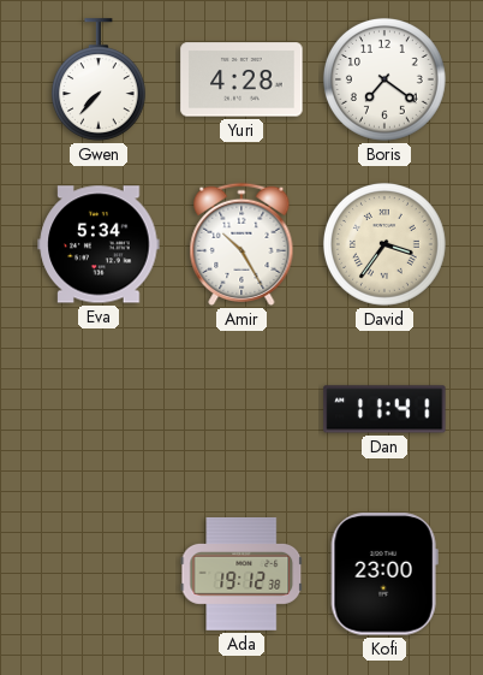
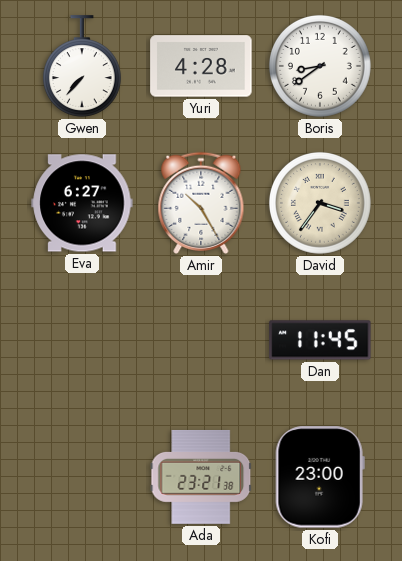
Boris: 7:21 -> 8:39
Eva: 5:34 -> 6:27
Dan: 11:41 -> 11:45
Ada: 19:12 -> 23:21
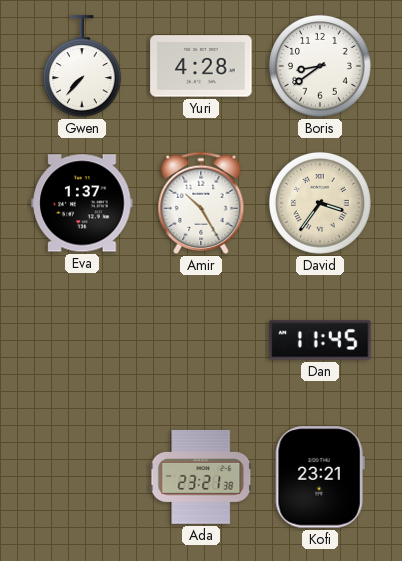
Eva: 6:27 -> 1:37
Kofi: 23:00 -> 23:21
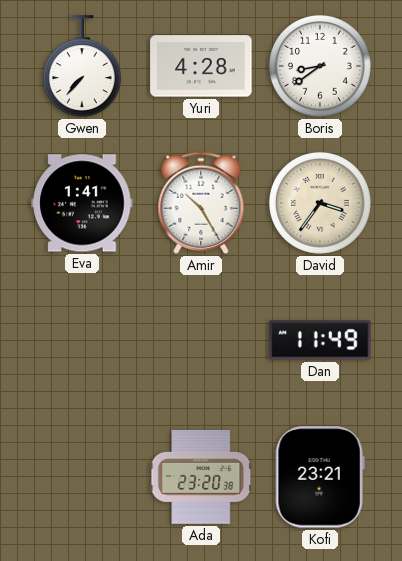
Eva: 1:37 -> 1:41
Dan: 11:45 -> 11:49
Ada: 23:21 -> 23:20
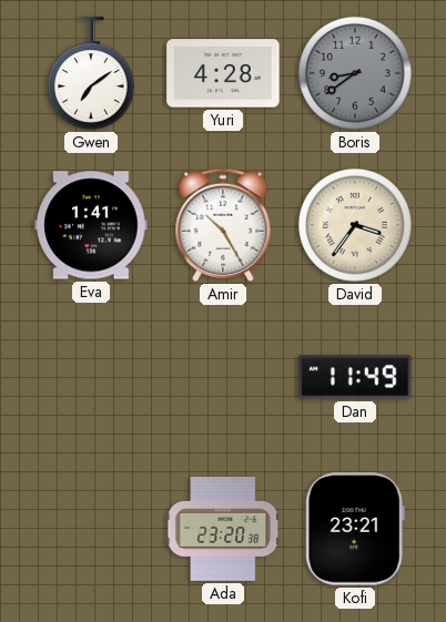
Gwen: 7:37 -> 7:09
Boris dial: white -> grey
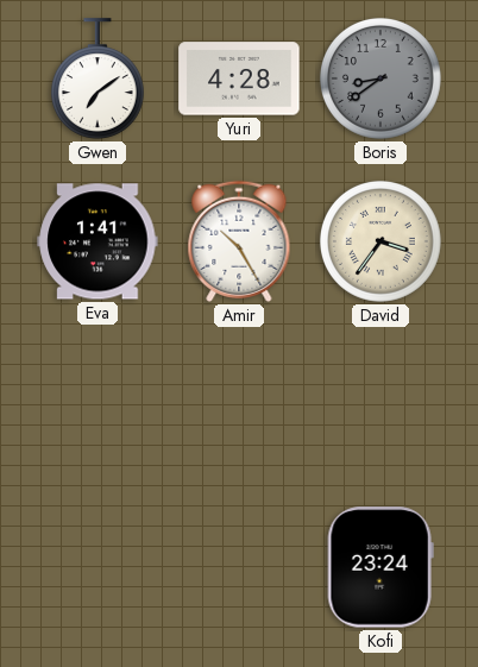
Dan: 11:49 -> none
Ada: 23:20 -> none
Kofi: 23:21 -> 23:24
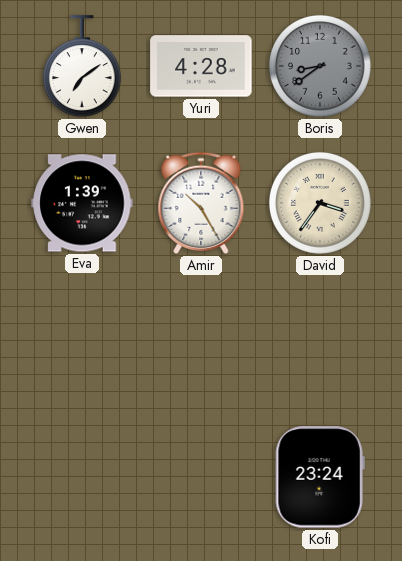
Eva: 1:41 -> 1:39
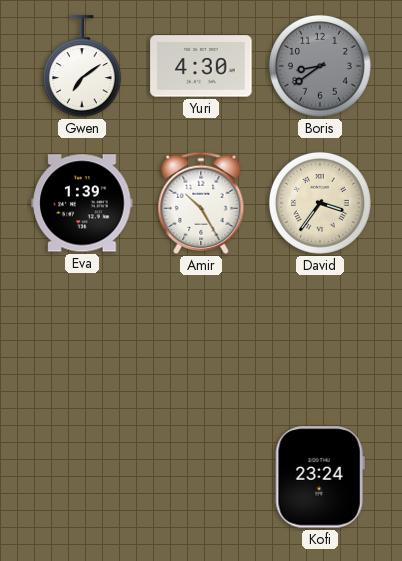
Yuri: 4:28 -> 4:30
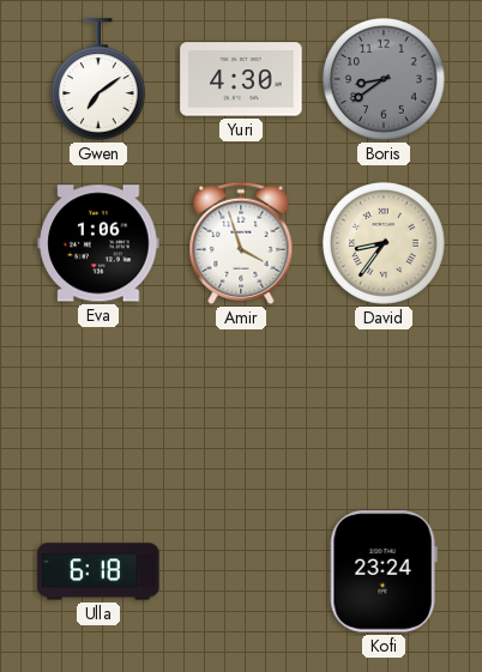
Eva: 1:39 -> 1:06
Amir: 10:25 -> 3:57
David: 3:36 -> 8:36
Ulla: none -> 6:18
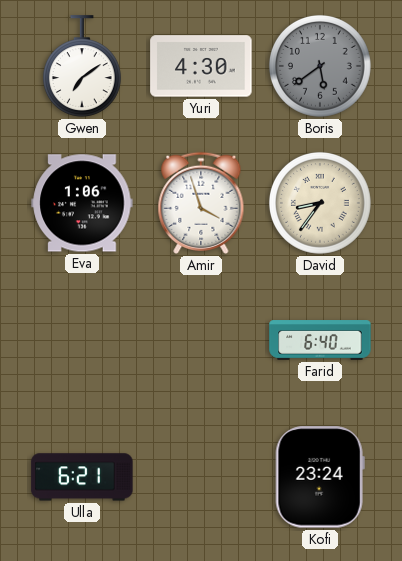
Boris: 8:39 -> 5:39
Farid: none -> 6:40
Ulla: 6:18 -> 6:21
